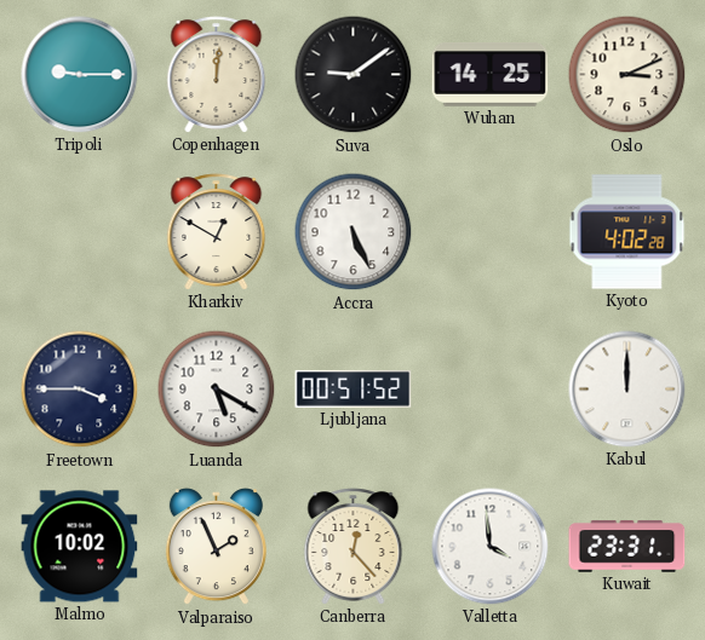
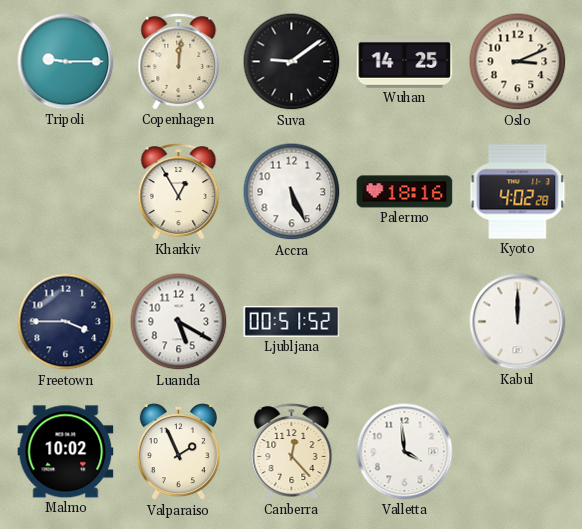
Kharkiv: 12:50 -> 12:55
Palermo: none -> 18:16
Kuwait: 23:31 -> none
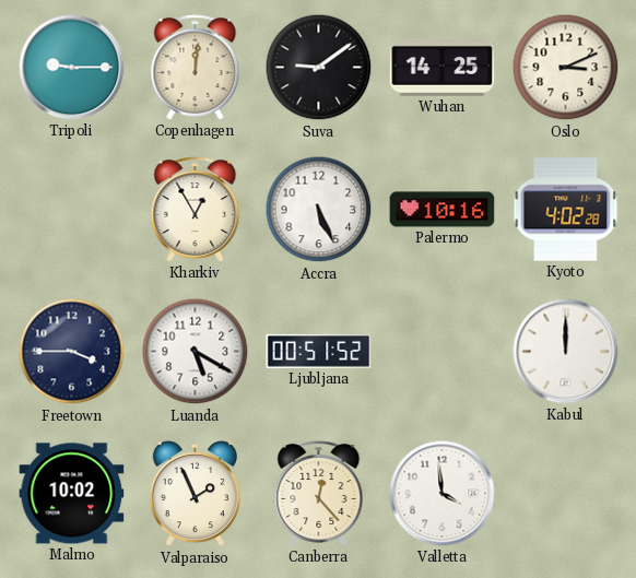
Palermo: 18:16 -> 10:16
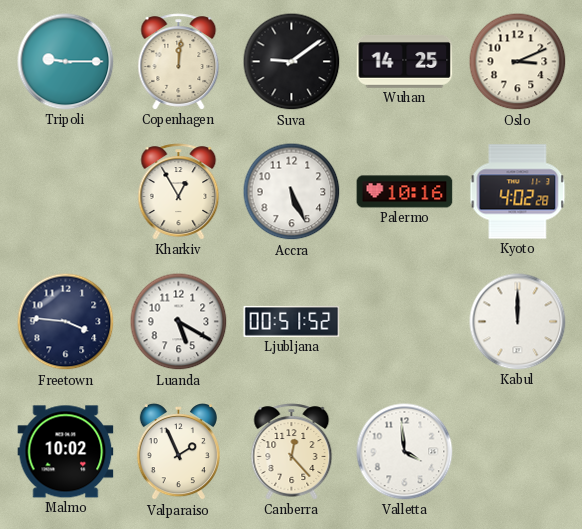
Freetown: 3:45 -> 3:46
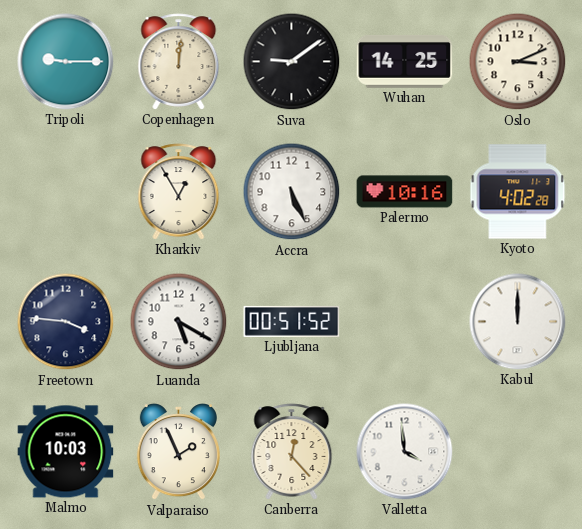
Malmo: 10:02 -> 10:03
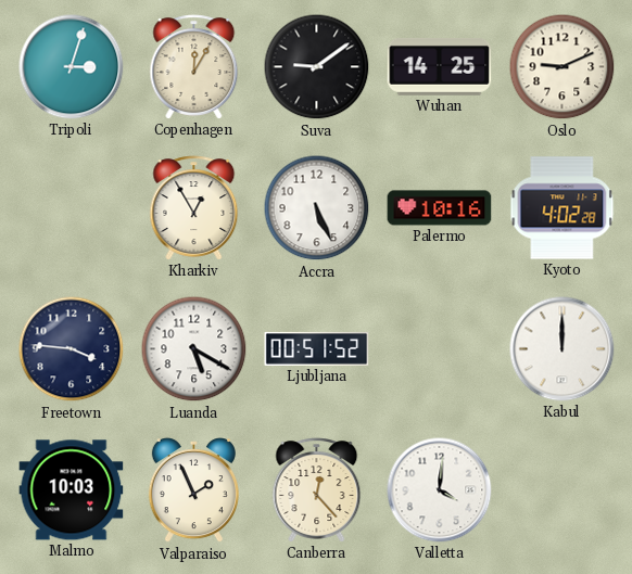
Tripoli: 9:15 -> 3:03
Copenhagen: 12:01 -> 12:05
Oslo: 3:11 -> 9:11
Valletta: 3:59 -> 4:01
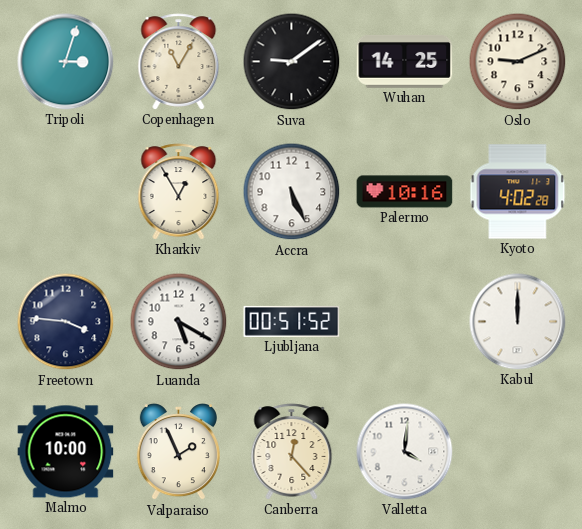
Copenhagen: 12:05 -> 11:05
Malmo: 10:03 -> 10:00
